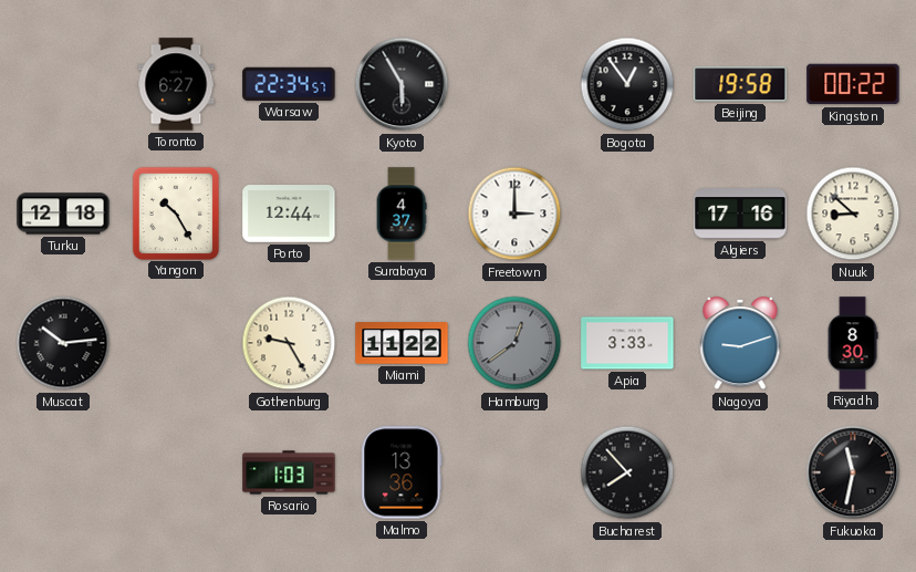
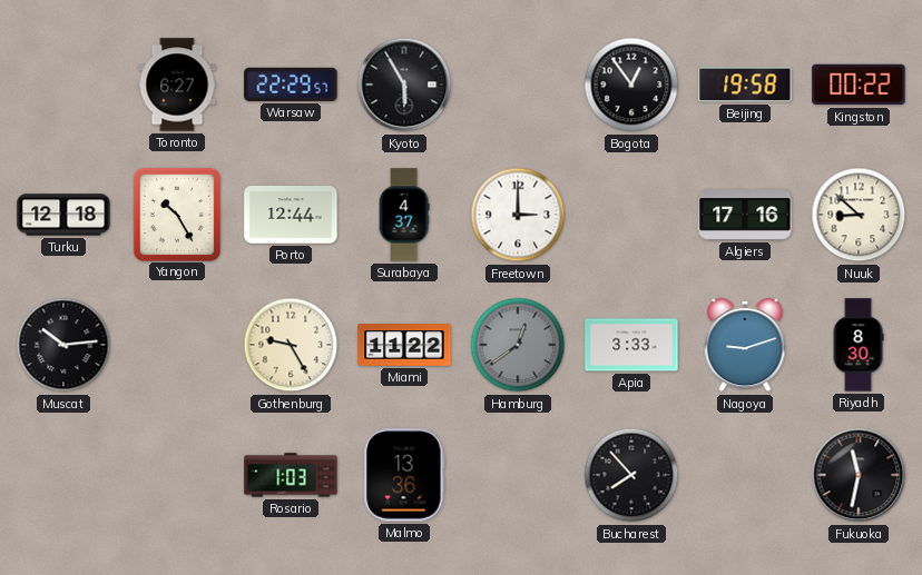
Warsaw: 22:34 -> 22:29
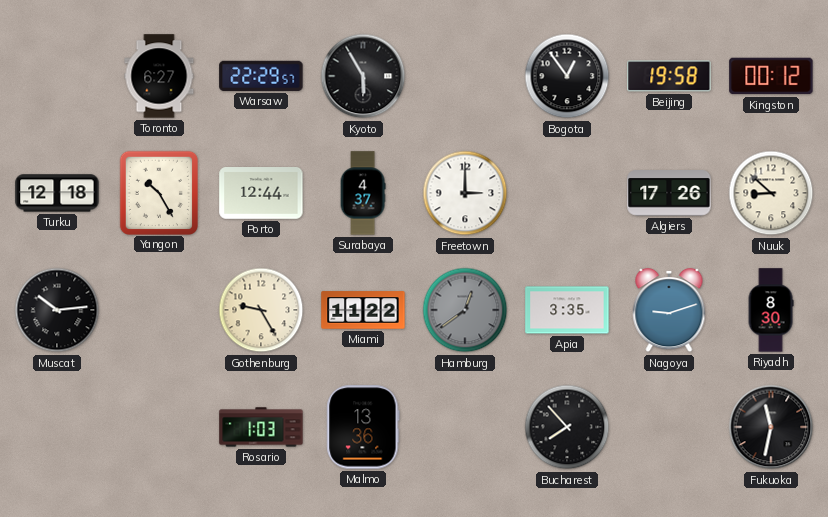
Kingston: 00:22 -> 00:12
Algiers: 17:16 -> 17:26
Apia: 3:33 -> 3:35
